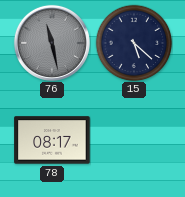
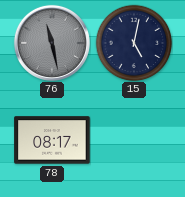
15: 5:22 -> 5:02
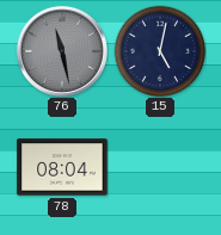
78: 08:17 -> 08:04
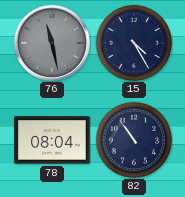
15: 5:02 -> 4:25
82: none -> 10:54
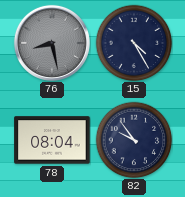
76: 11:28 -> 8:28
82: 10:54 -> 9:54
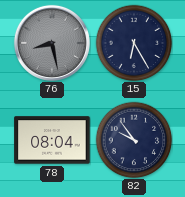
15: 4:25 -> 6:25
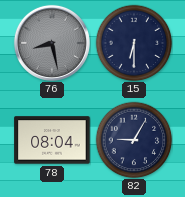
15: 6:25 -> 6:30
82: 9:54 -> 9:05
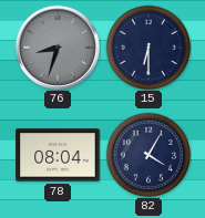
76: 8:28 -> 8:33
82: 9:05 -> 4:05
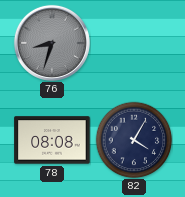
15: 6:30 -> none
78: 08:04 -> 08:08
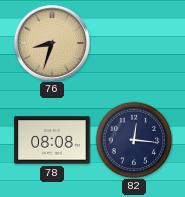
76 dial: grey -> champagne
82: 4:05 -> 12:16
